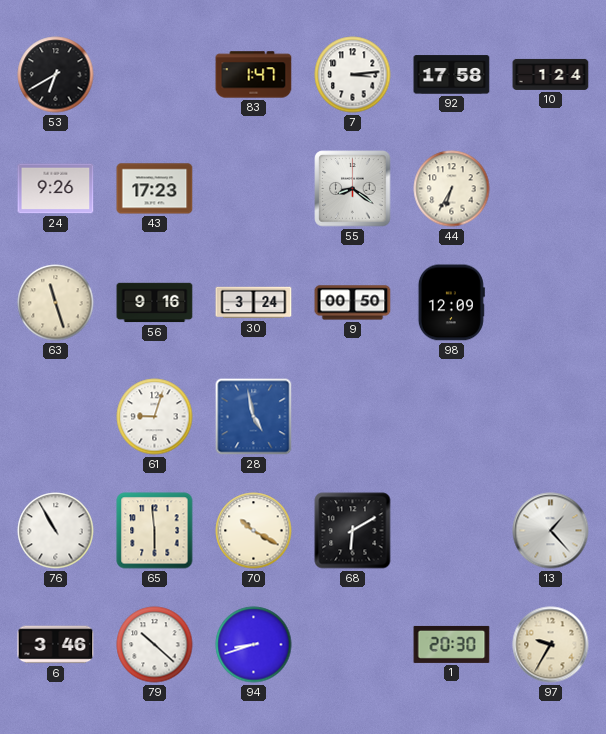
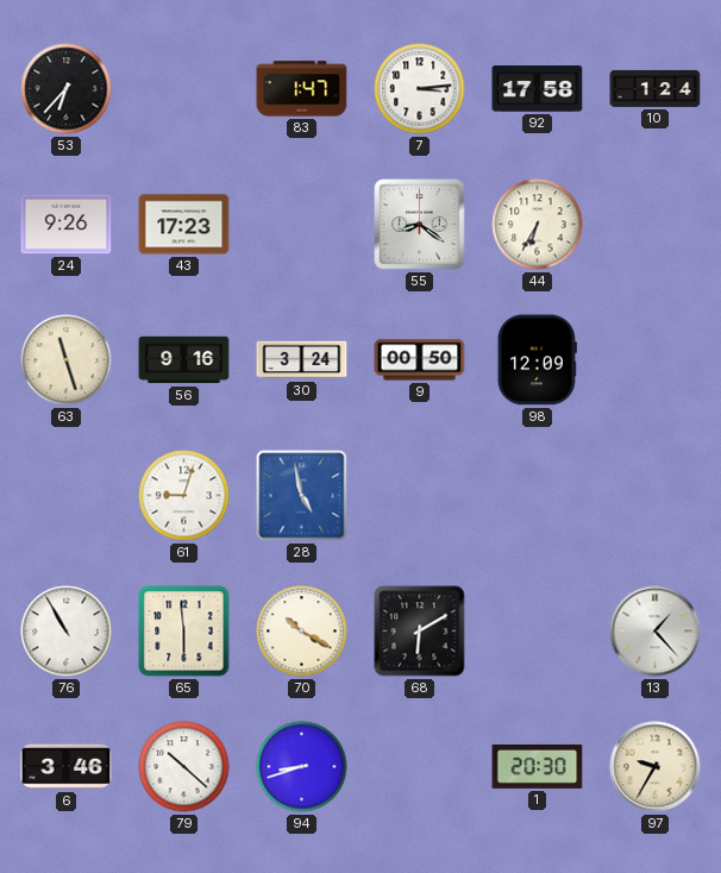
53: 6:40 -> 6:37
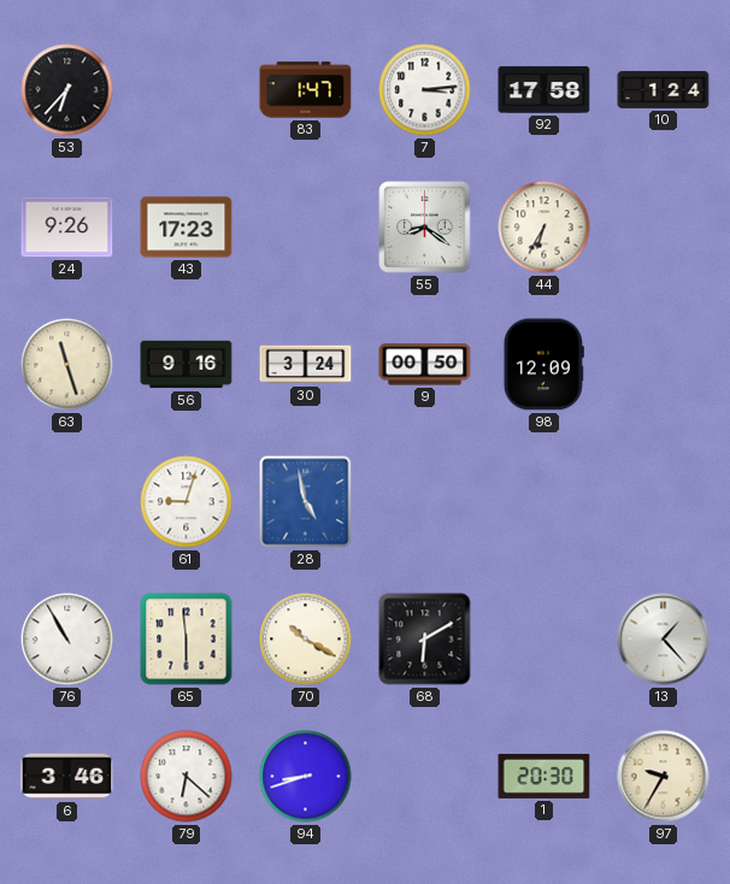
79: 10:22 -> 6:22
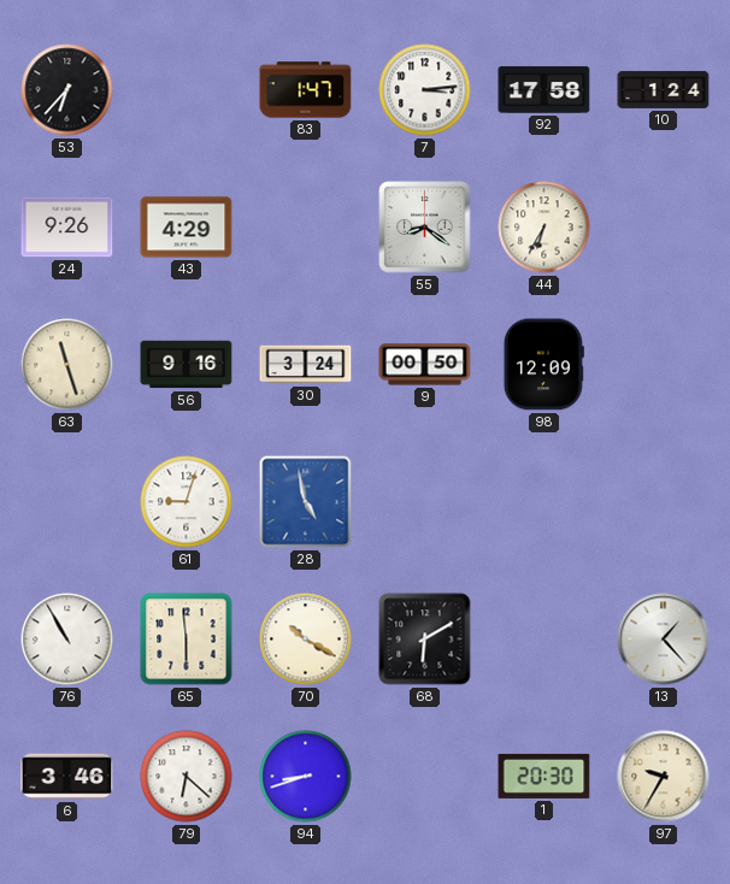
43: 17:23 -> 4:29
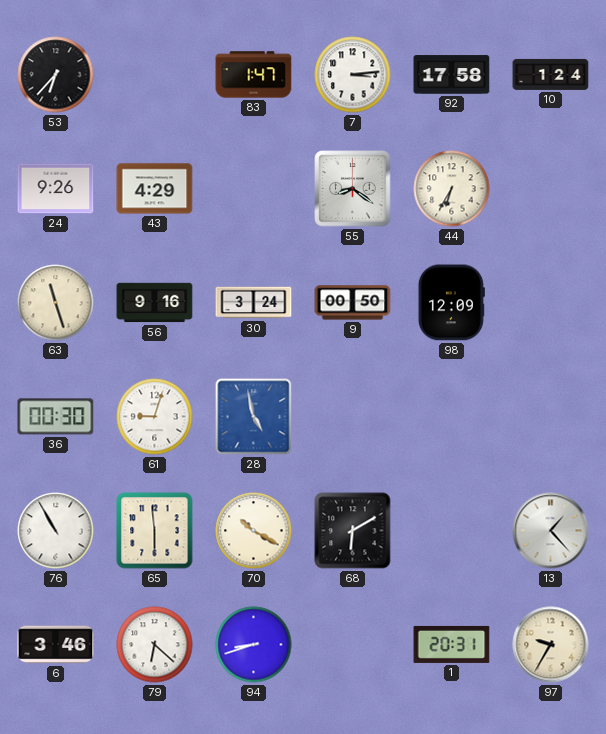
36: none -> 00:30
1: 20:30 -> 20:31
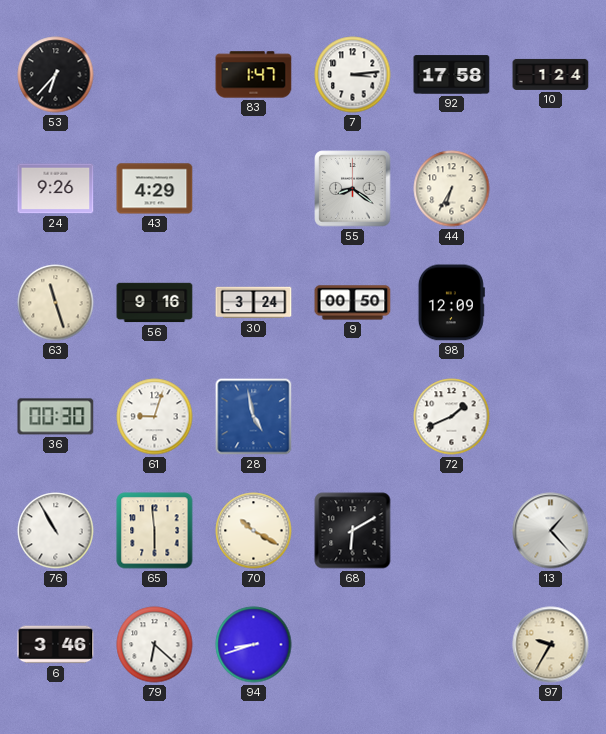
72: none -> 1:41
1: 20:31 -> none
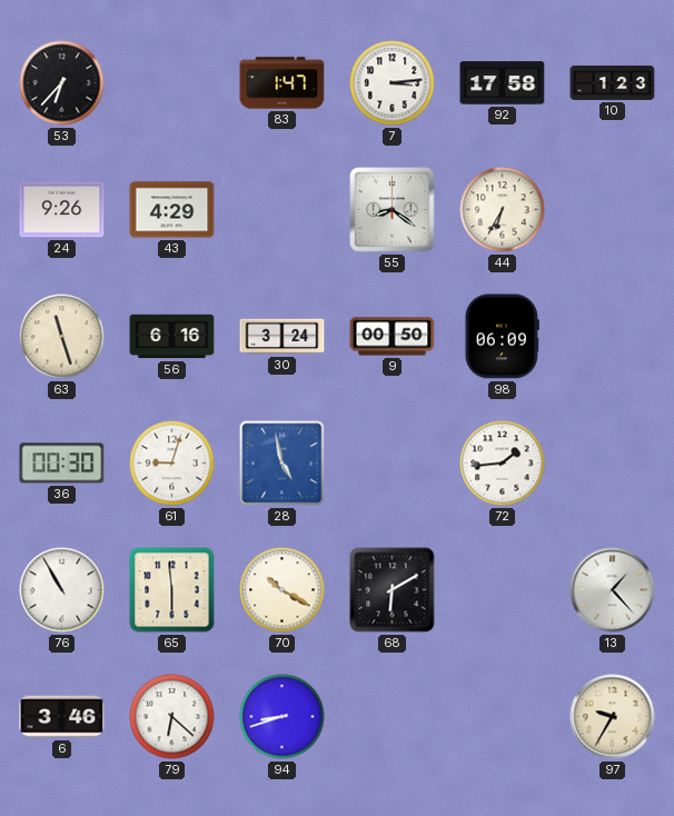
10: 1:24 -> 1:23
56: 9:16 -> 6:16
98: 12:09 -> 06:09
72: 1:41 -> 1:44
